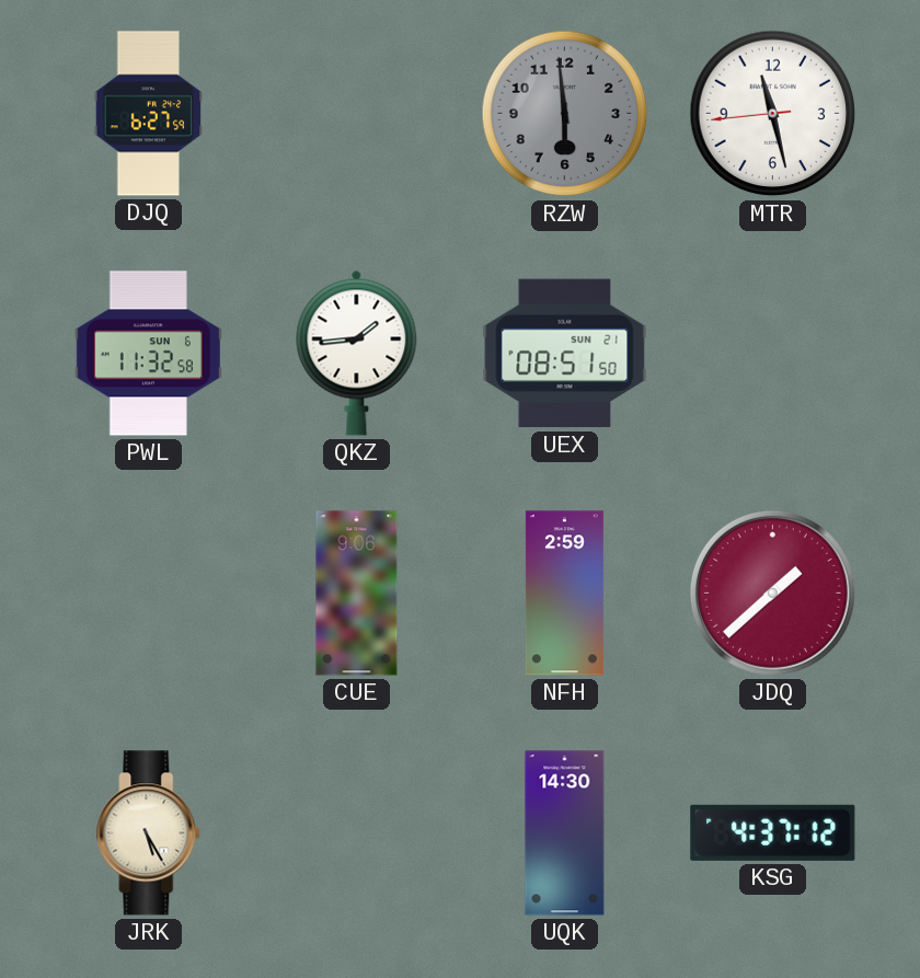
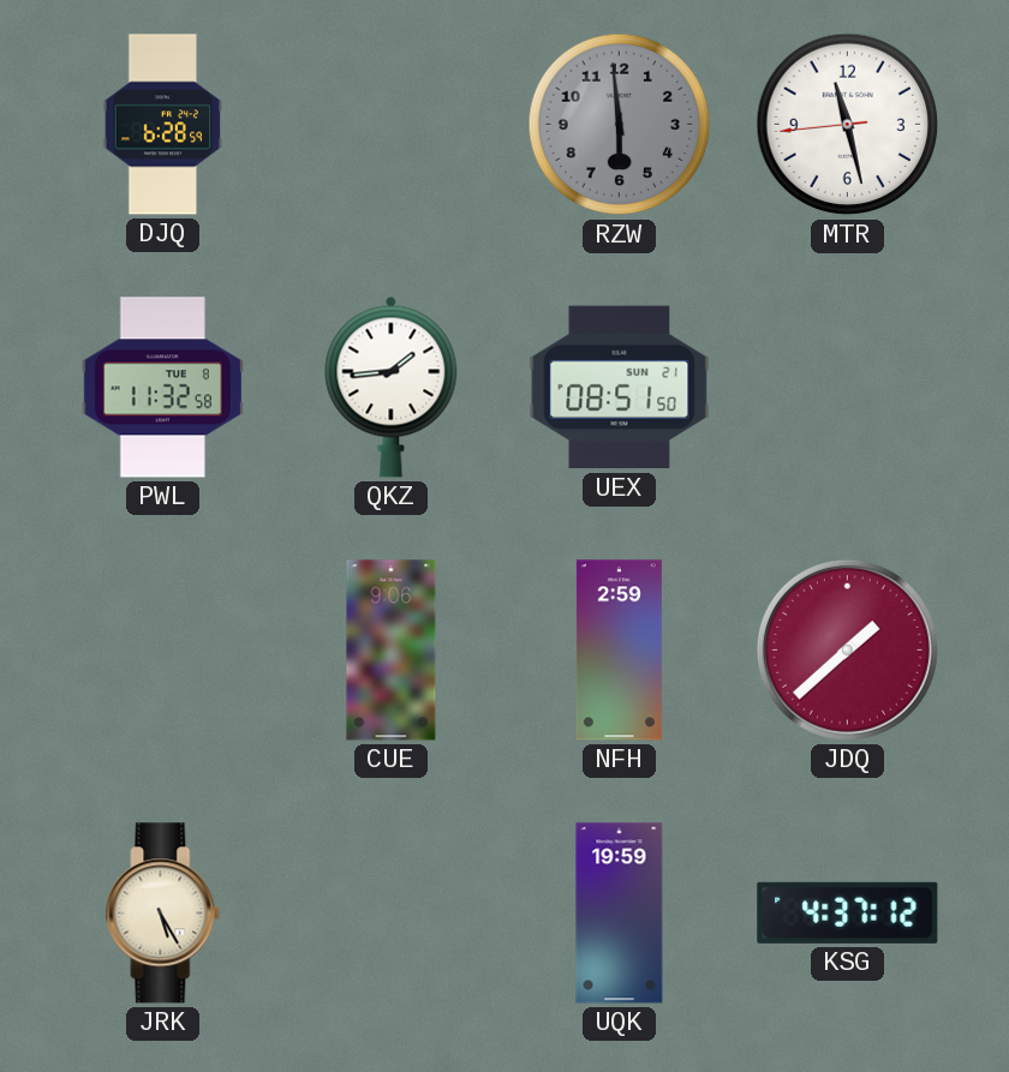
DJQ: 6:27 -> 6:28
PWL date: SUN 6 -> TUE 8
UQK: 14:30 -> 19:59
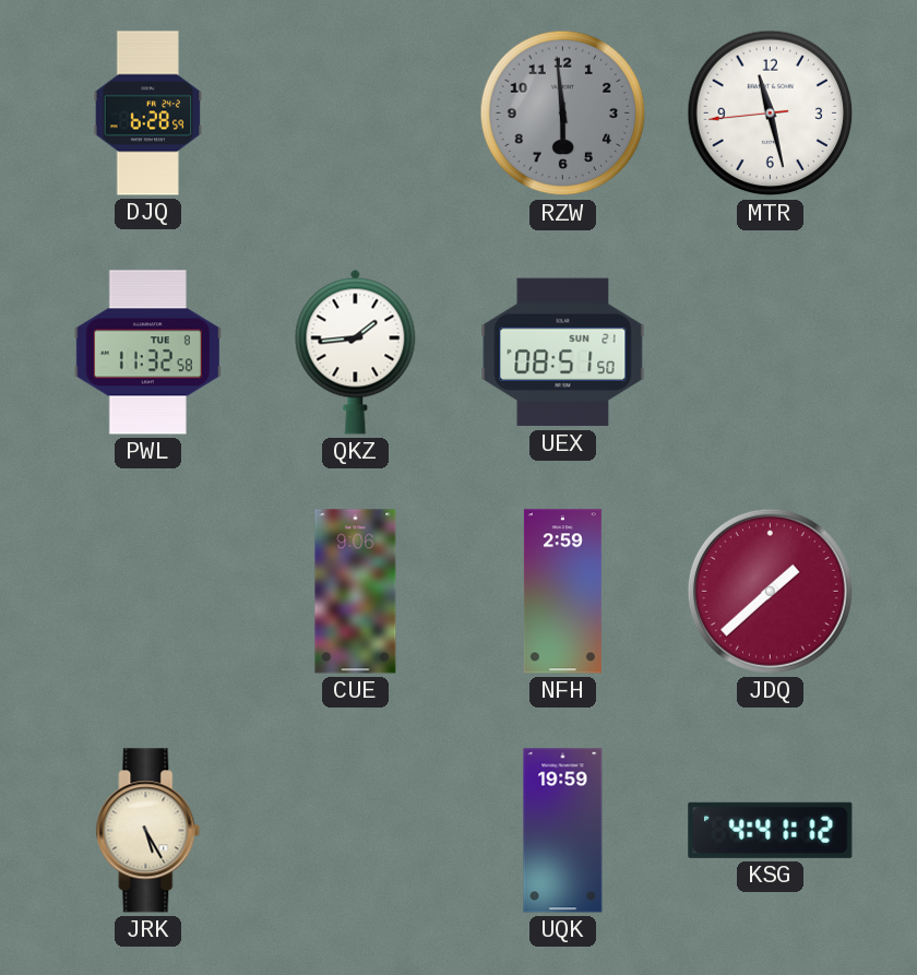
KSG: 4:37 -> 4:41
